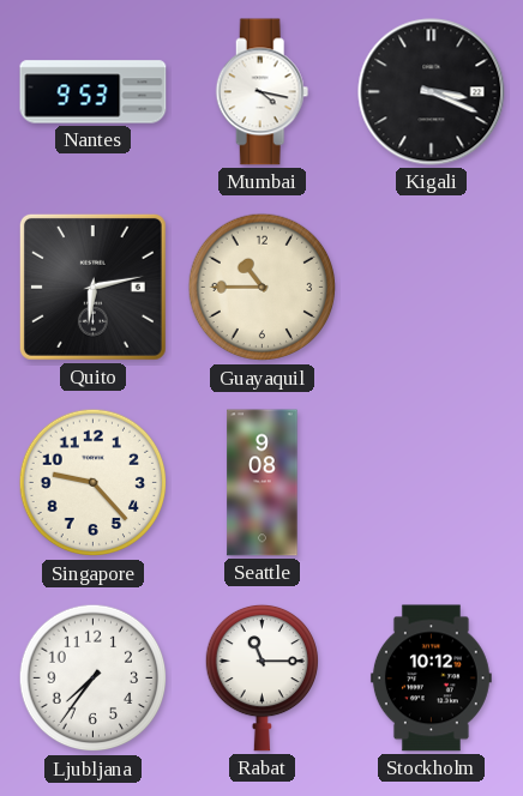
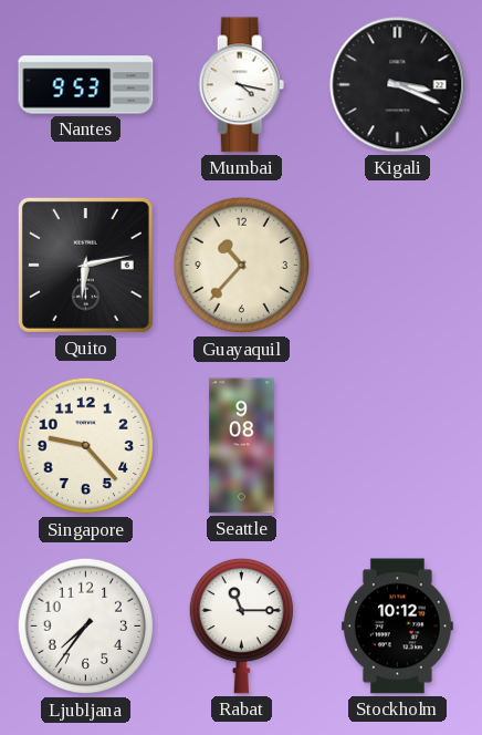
Guayaquil: 10:45 -> 10:37
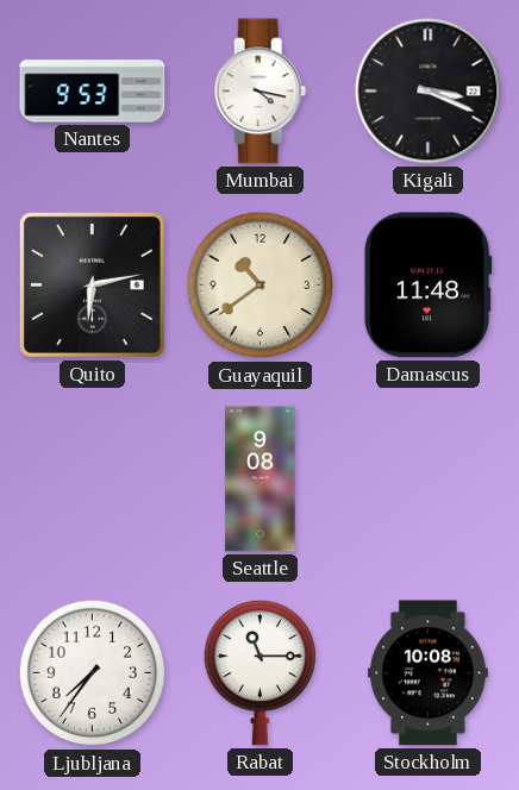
Guayaquil: 10:37 -> 10:39
Damascus: none -> 11:48
Singapore: 9:23 -> none
Stockholm: 10:12 -> 10:08
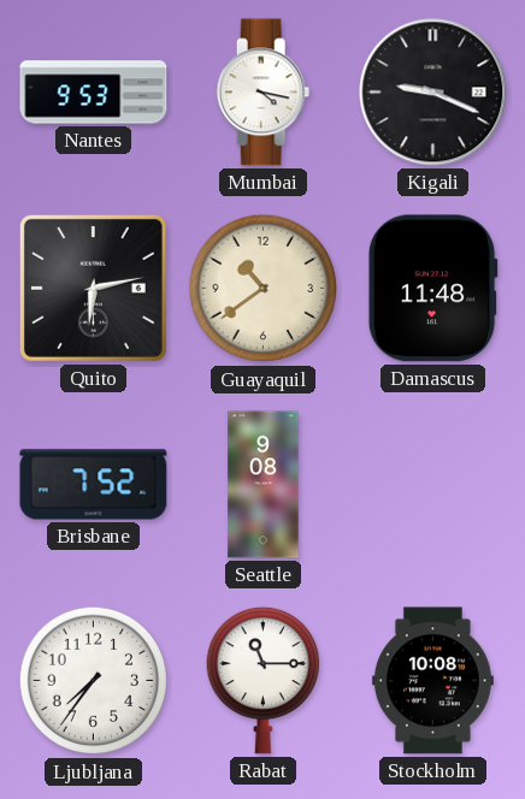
Kigali: 3:19 -> 9:19
Brisbane: none -> 7:52
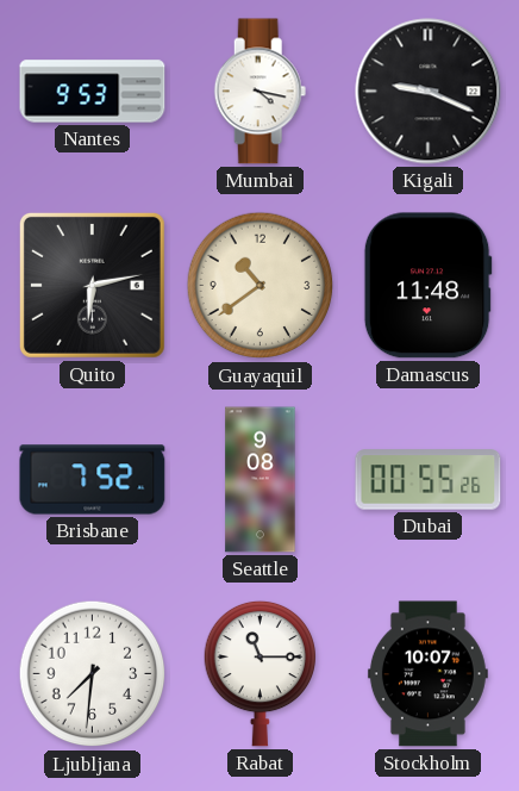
Dubai: none -> 00:55
Ljubljana: 7:36 -> 7:31
Stockholm: 10:08 -> 10:07
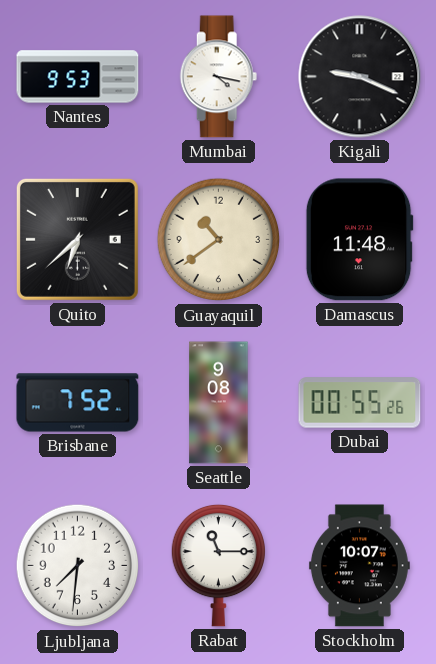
Quito: 6:13 -> 6:38
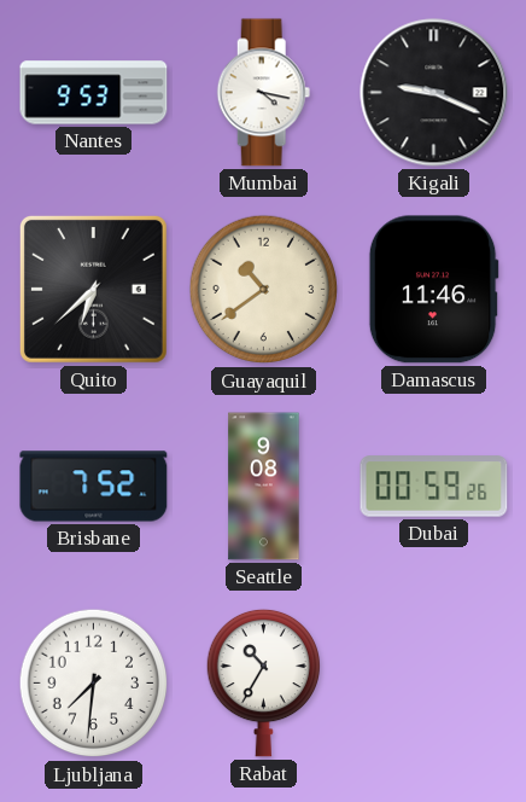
Damascus: 11:48 -> 11:46
Dubai: 00:55 -> 00:59
Rabat: 11:15 -> 10:35
Stockholm: 10:07 -> none
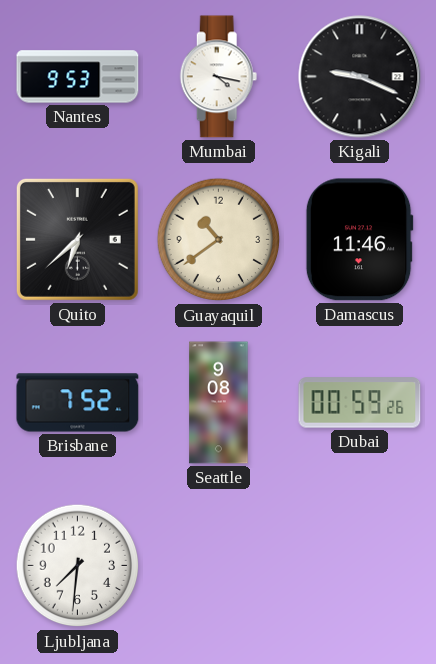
Rabat: 10:35 -> none
